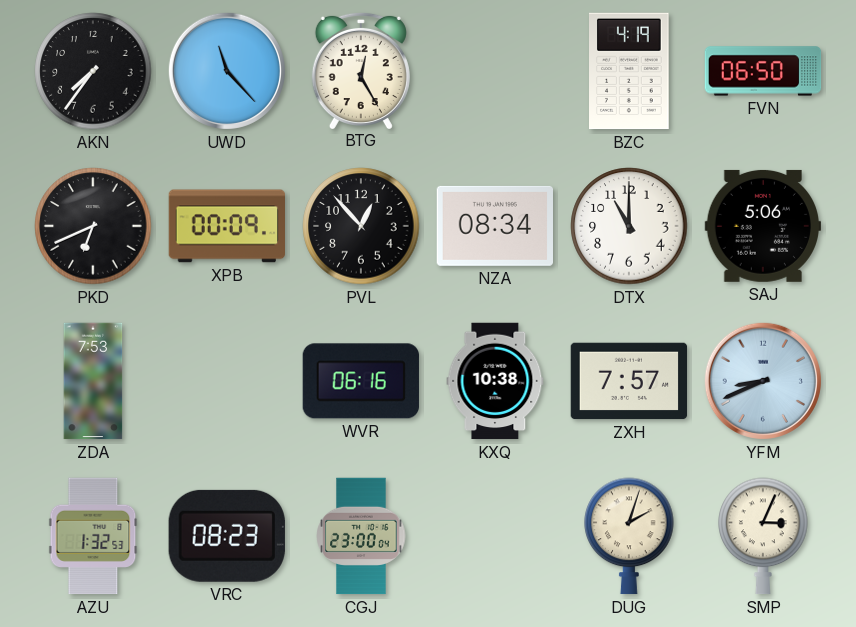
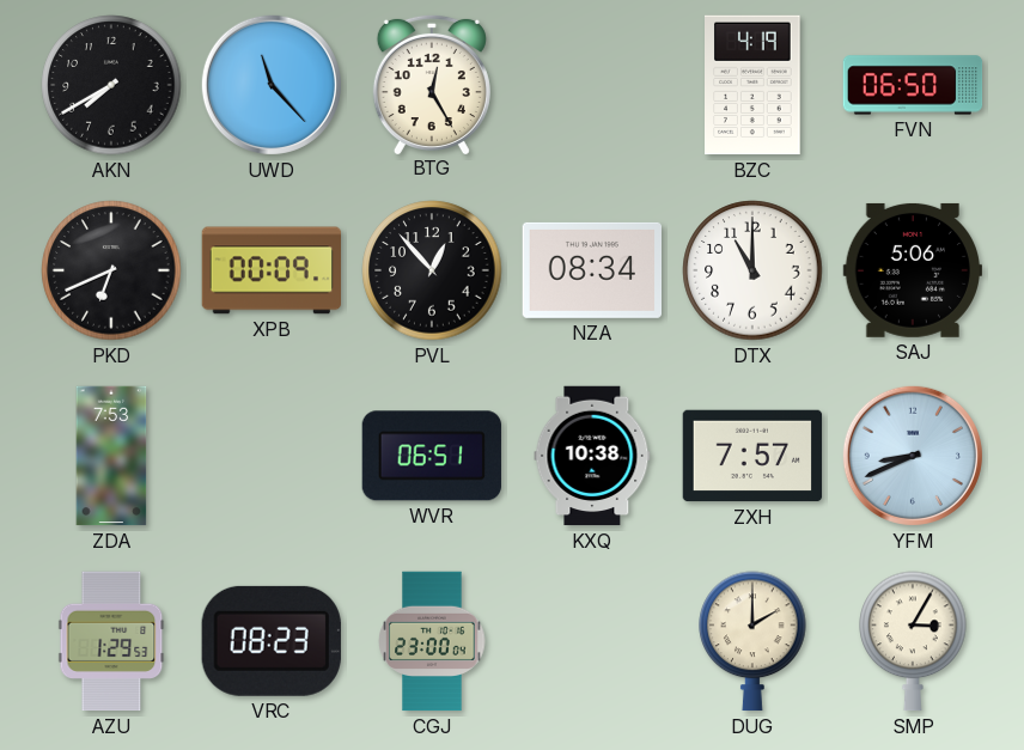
AKN: 7:36 -> 7:40
WVR: 06:16 -> 06:51
AZU: 1:32 -> 1:29
DUG: 2:03 -> 2:00
SMP: 3:04 -> 3:05
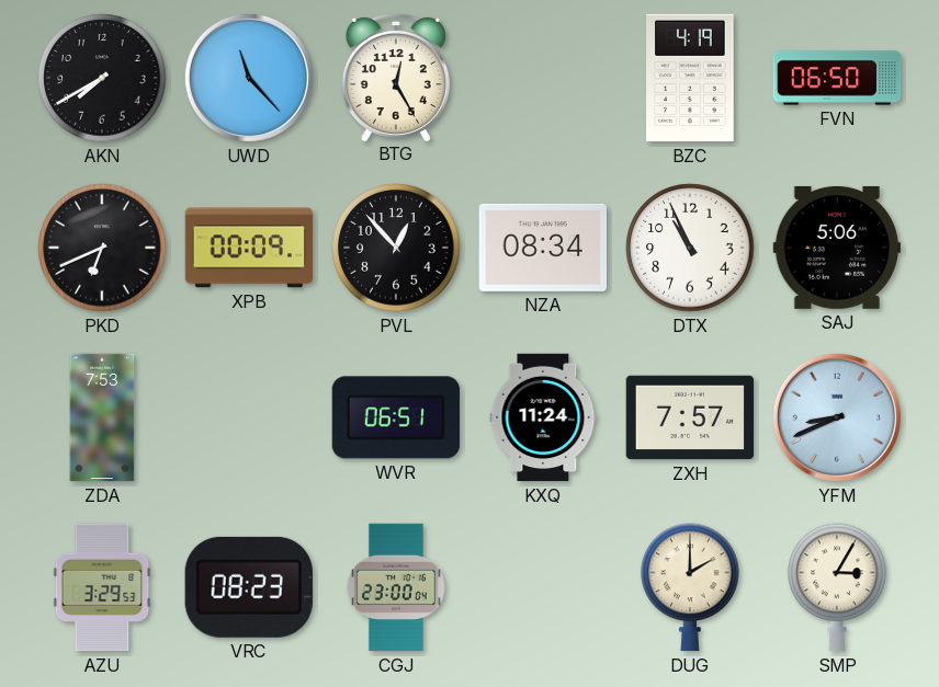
DTX: 11:00 -> 10:56
KXQ: 10:38 -> 11:24
AZU: 1:29 -> 3:29
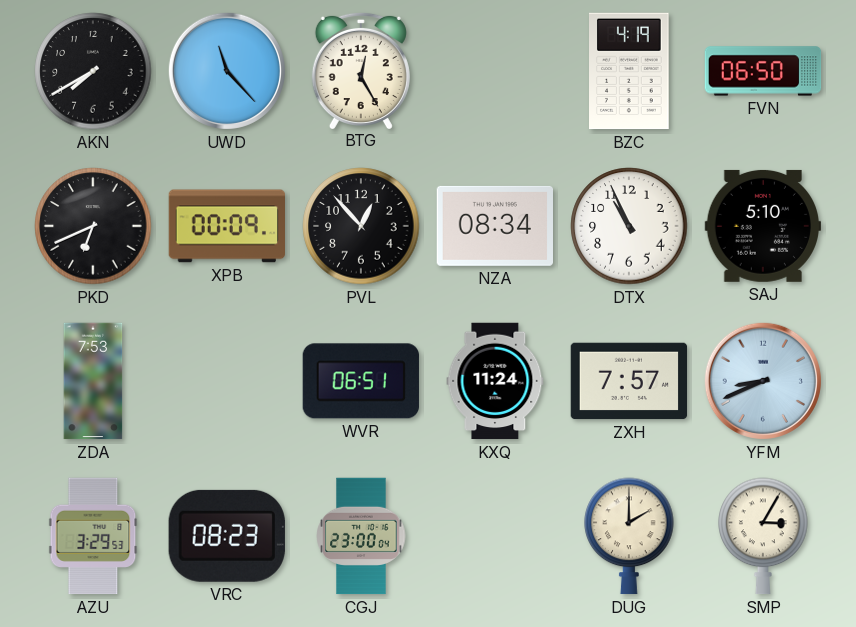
SAJ: 5:06 -> 5:10
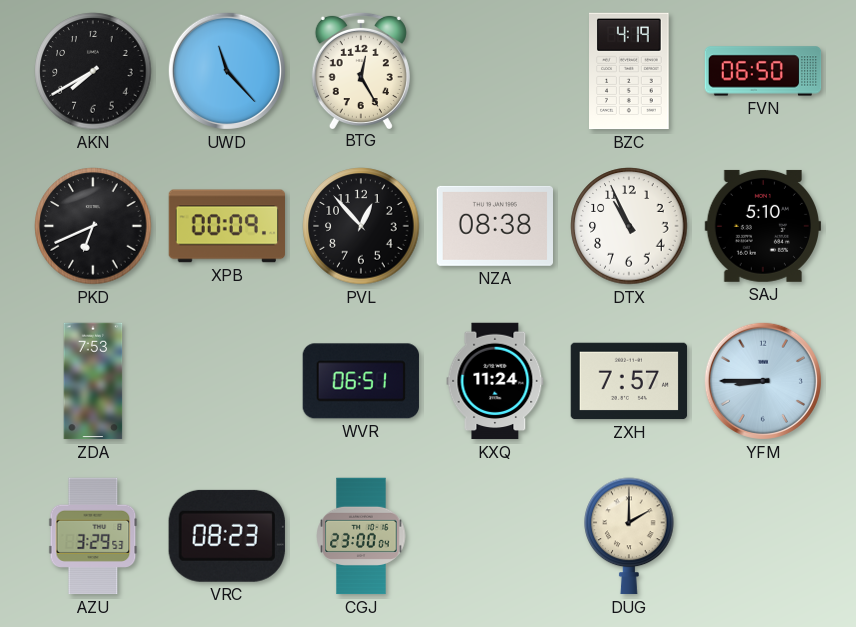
NZA: 08:34 -> 08:38
YFM: 8:41 -> 8:45
SMP: 3:05 -> none
